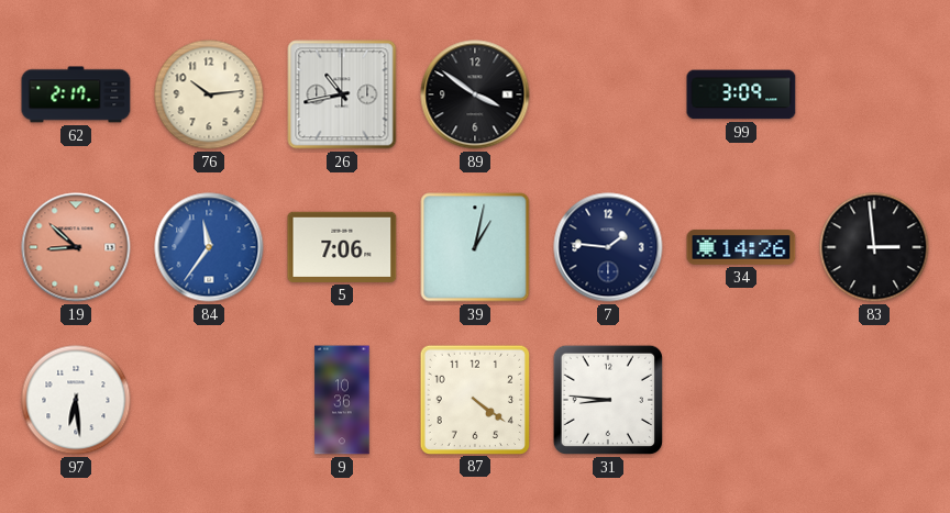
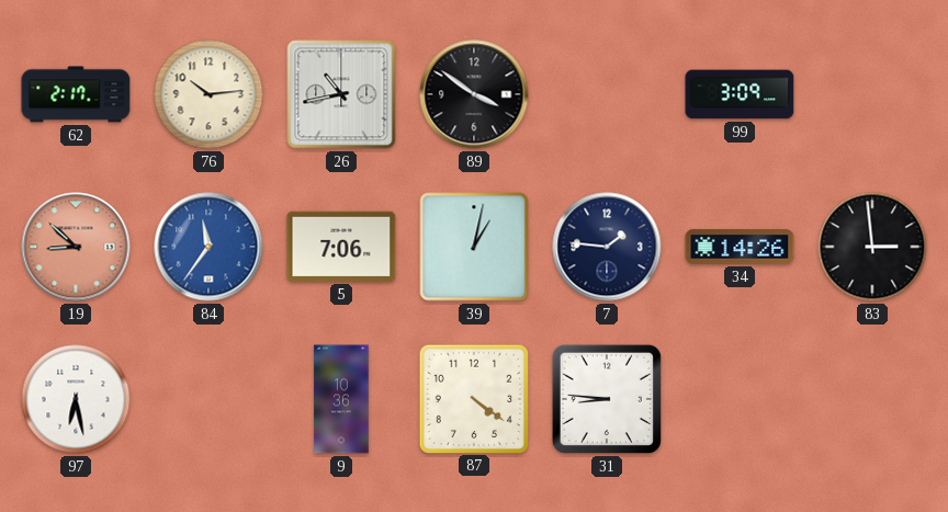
97: 6:29 -> 6:28
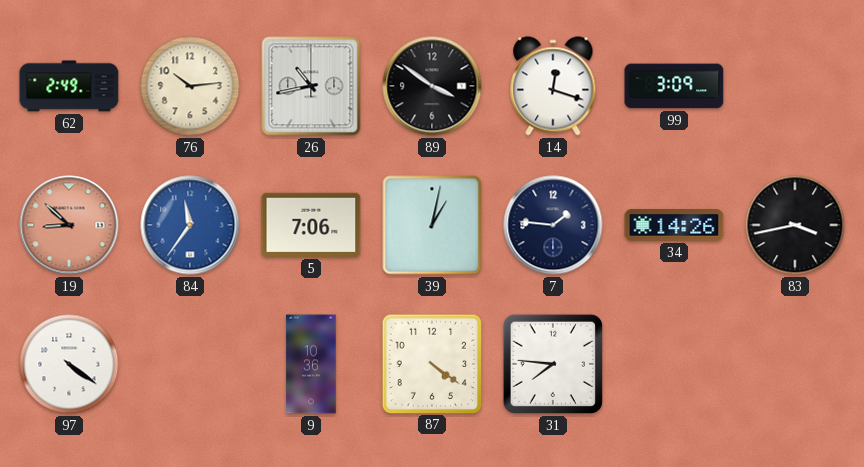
62: 2:17 -> 2:49
14: none -> 12:18
83: 2:59 -> 3:43
97: 6:28 -> 4:21
31: 8:46 -> 7:46
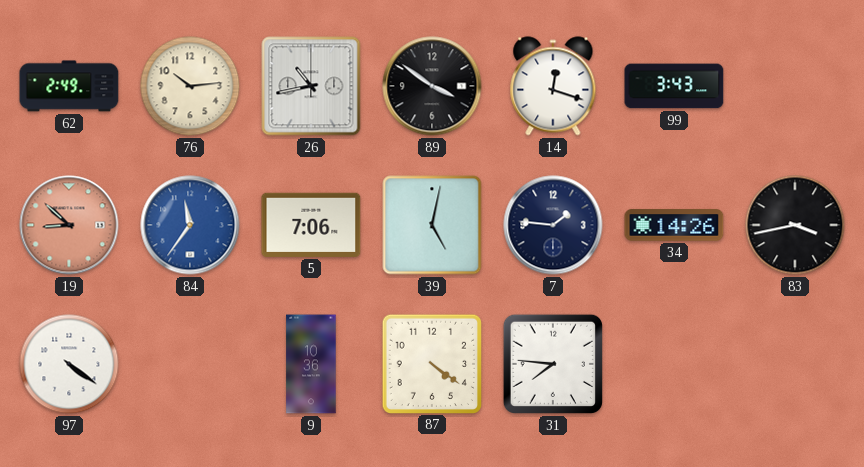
99: 3:09 -> 3:43
39: 1:02 -> 5:02
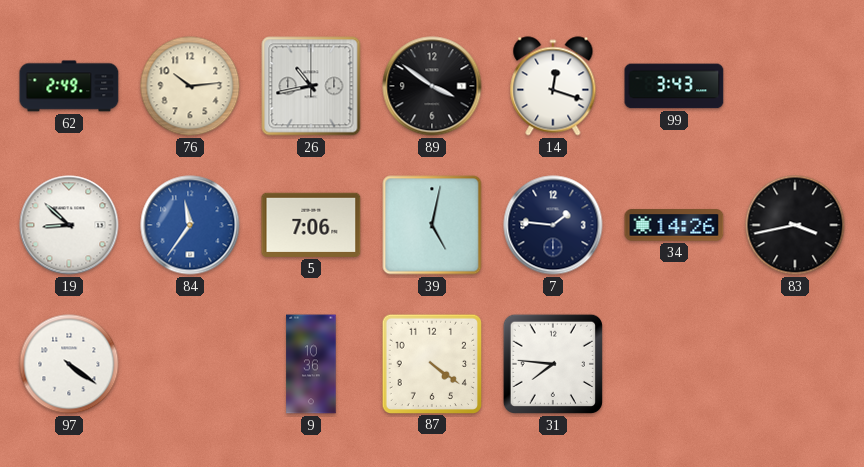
19 dial: salmon -> white
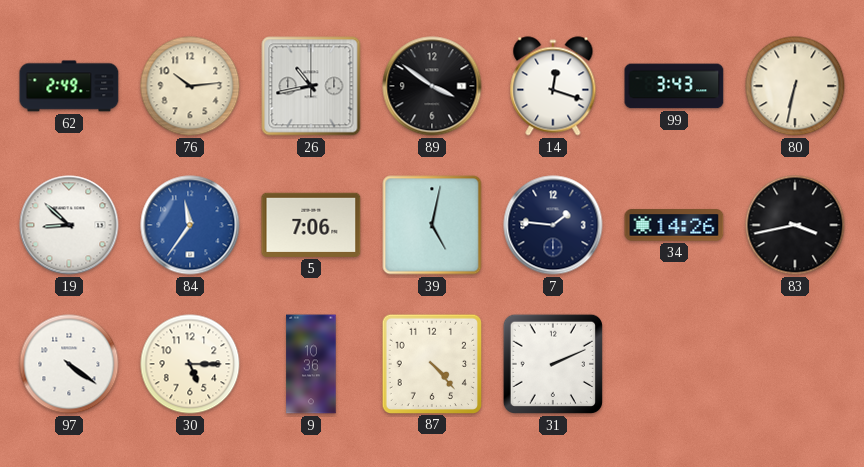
80: none -> 6:32
30: none -> 5:15
87: 4:21 -> 4:23
31: 7:46 -> 2:11
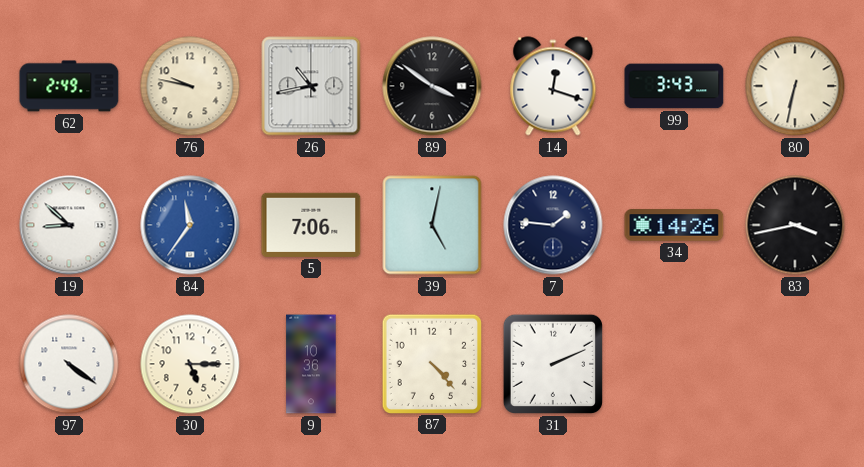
76: 10:14 -> 9:47
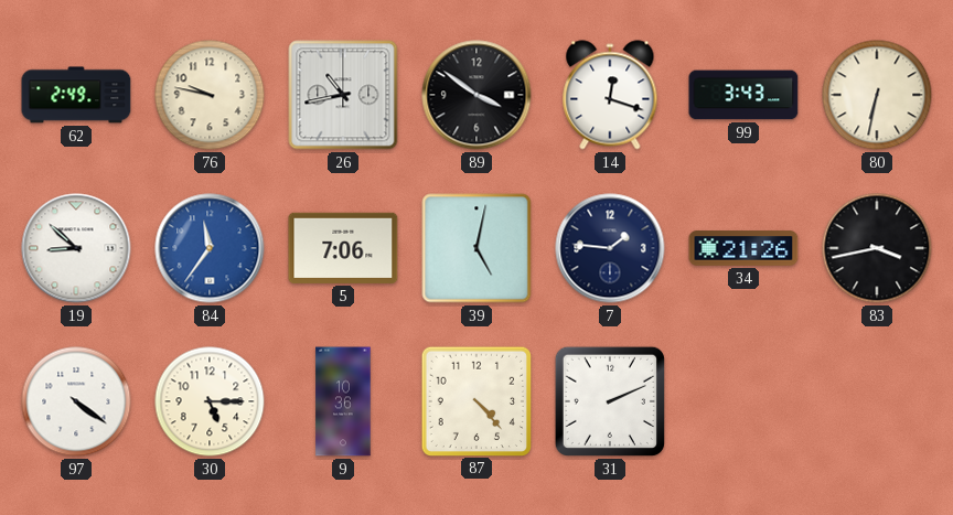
34: 14:26 -> 21:26
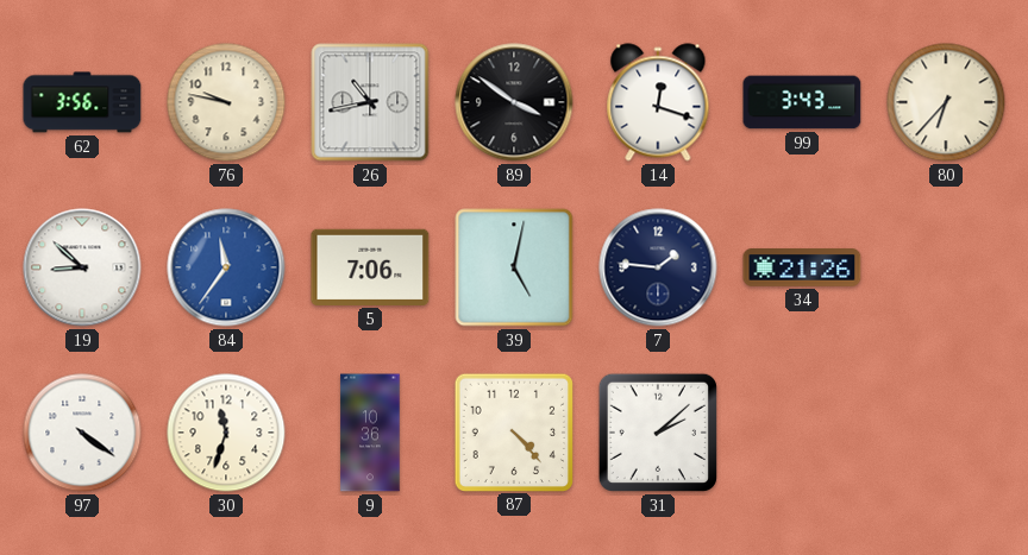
62: 2:49 -> 3:56
80: 6:32 -> 6:37
83: 3:43 -> none
30: 5:15 -> 11:33
31: 2:11 -> 2:08
